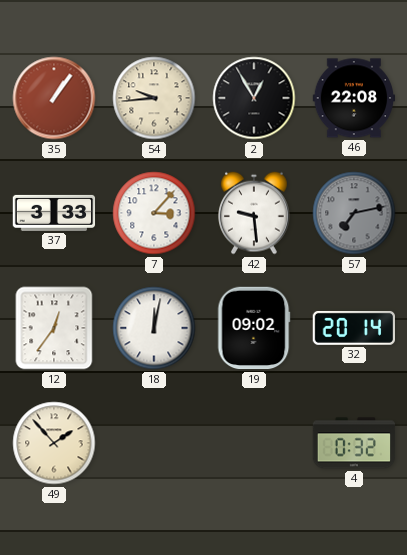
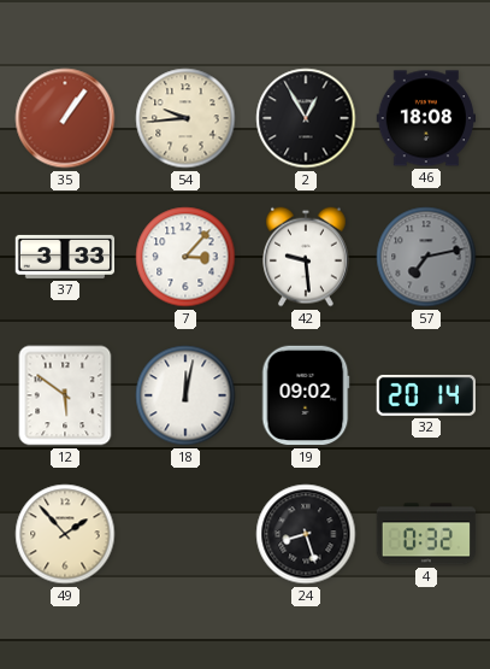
46: 22:08 -> 18:08
12: 12:36 -> 5:51
24: none -> 8:27
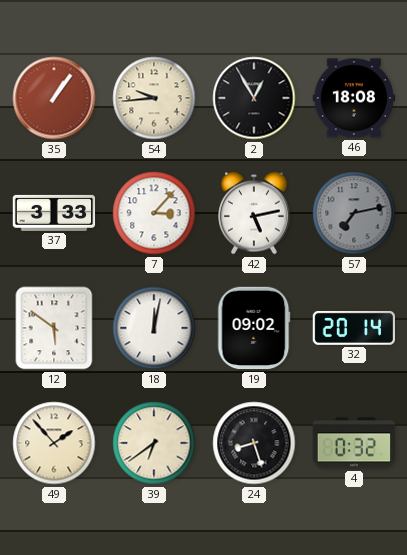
42: 9:29 -> 5:13
39: none -> 6:39
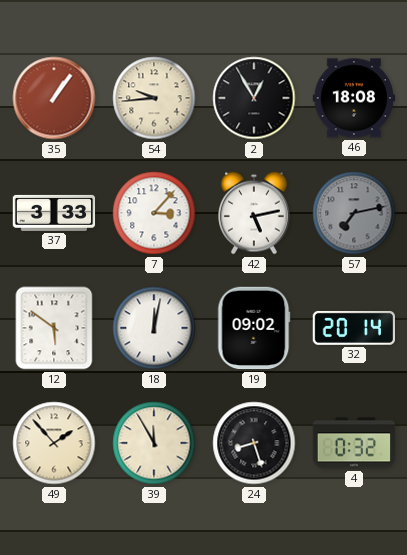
39: 6:39 -> 11:55
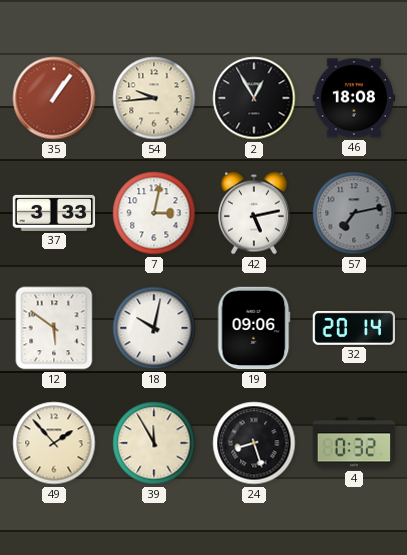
7: 3:07 -> 3:02
18: 12:02 -> 10:02
19: 09:02 -> 09:06
